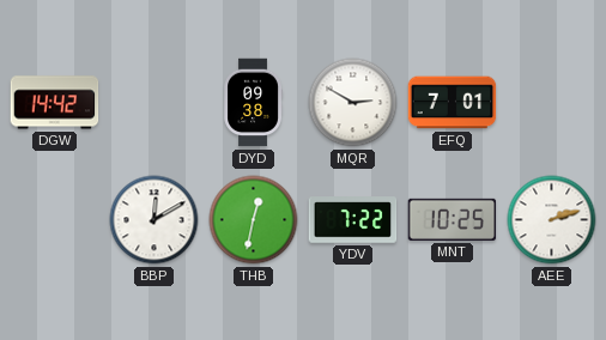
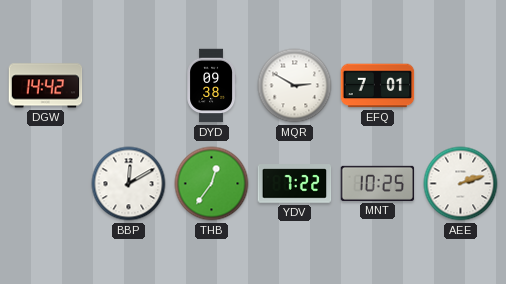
THB: 12:32 -> 12:36
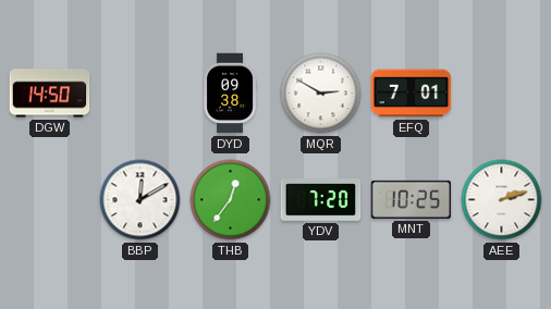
DGW: 14:42 -> 14:50
YDV: 7:22 -> 7:20
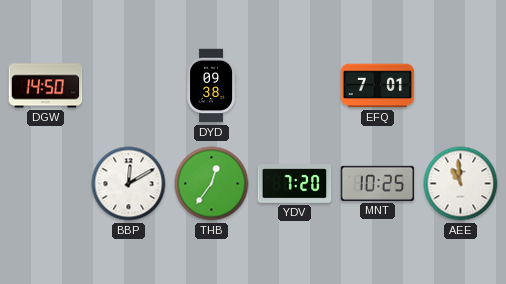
MQR: 2:50 -> none
AEE: 2:12 -> 10:59
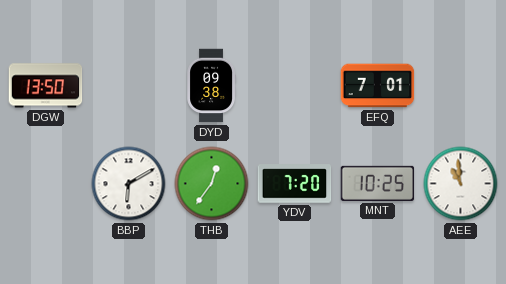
DGW: 14:50 -> 13:50
BBP: 12:10 -> 6:10
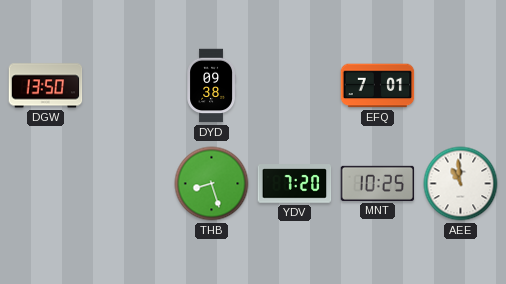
BBP: 6:10 -> none
THB: 12:36 -> 8:27
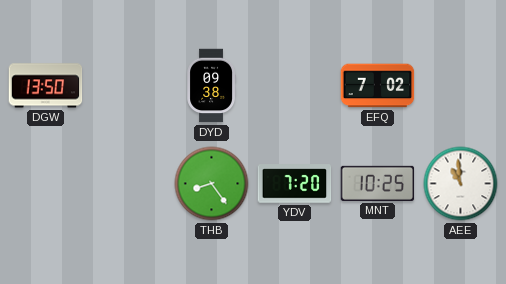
EFQ: 7:01 -> 7:02
THB: 8:27 -> 8:24
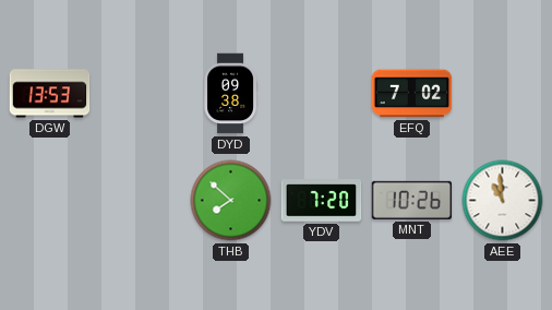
DGW: 13:50 -> 13:53
THB: 8:24 -> 7:52
MNT: 10:25 -> 10:26
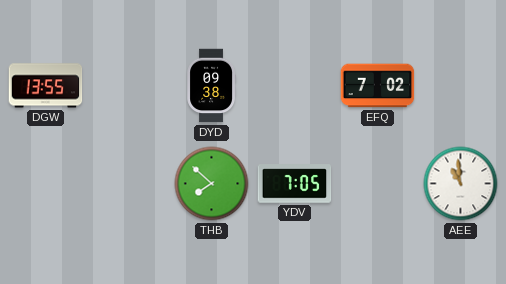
DGW: 13:53 -> 13:55
YDV: 7:20 -> 7:05
MNT: 10:26 -> none
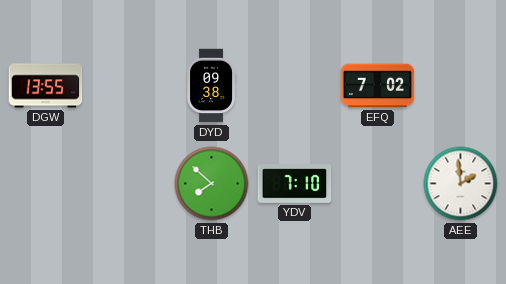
YDV: 7:05 -> 7:10
AEE: 10:59 -> 1:59
